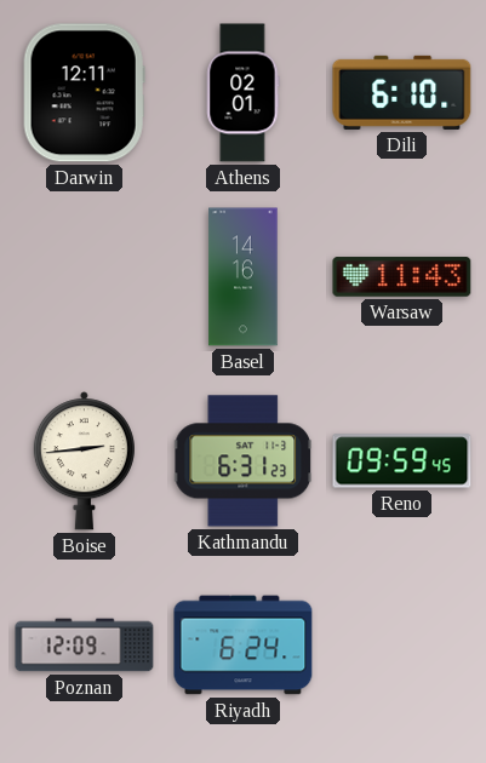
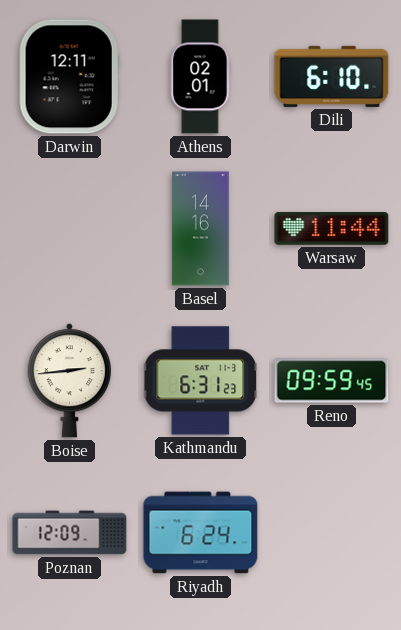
Warsaw: 11:43 -> 11:44
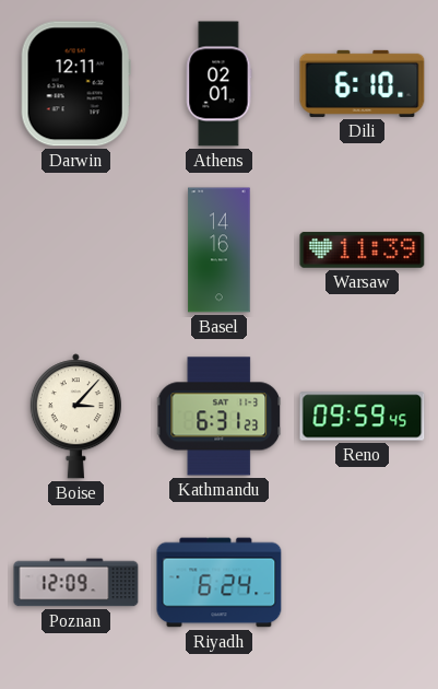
Warsaw: 11:44 -> 11:39
Boise: 2:44 -> 3:07
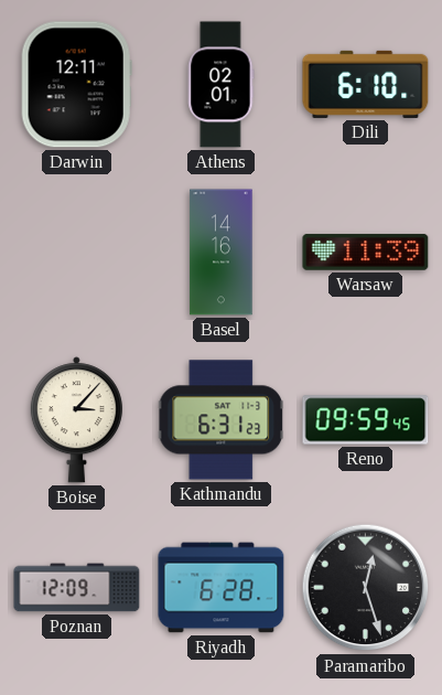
Riyadh: 6:24 -> 6:28
Paramaribo: none -> 12:27
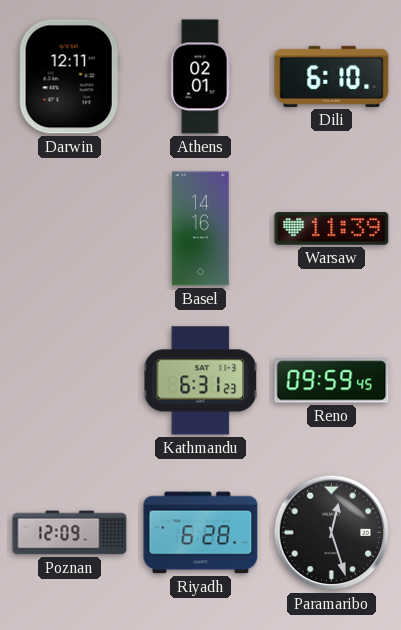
Boise: 3:07 -> none
